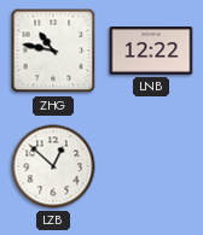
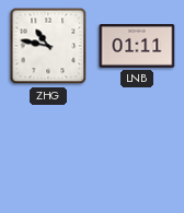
LNB: 12:22 -> 01:11
LZB: 12:52 -> none
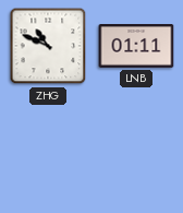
ZHG: 10:47 -> 10:49
